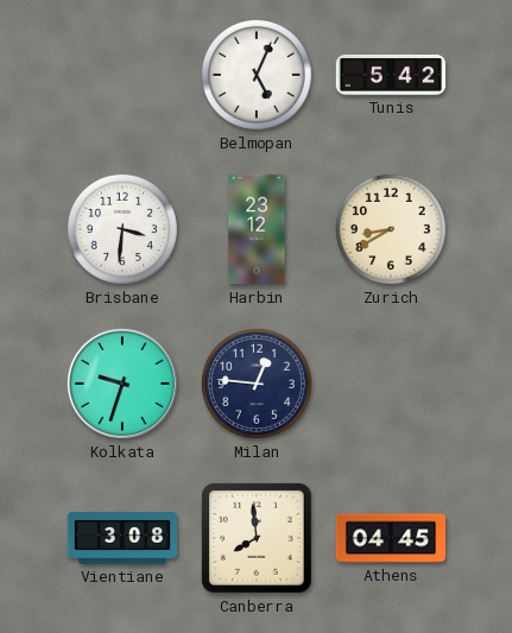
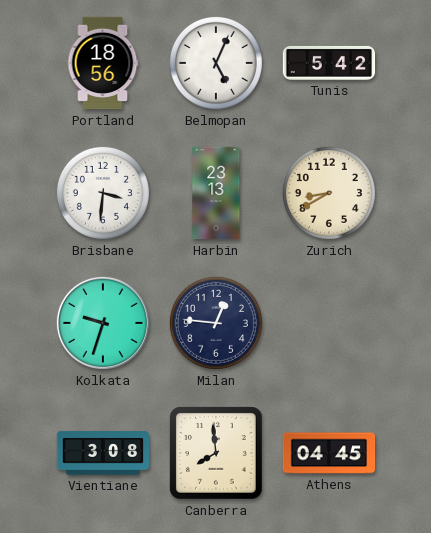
Portland: none -> 18:56
Harbin: 23:12 -> 23:13
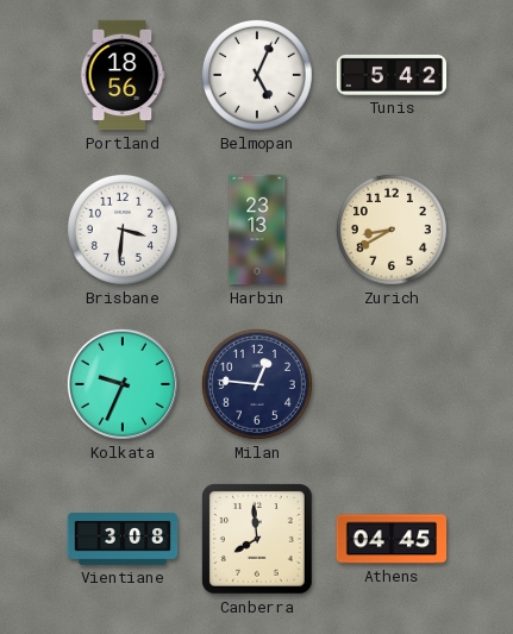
Kolkata: 9:33 -> 9:34
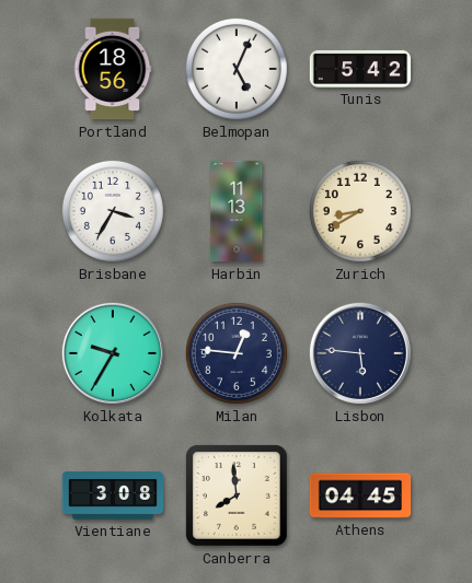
Brisbane: 3:31 -> 3:35
Harbin: 23:13 -> 11:13
Kolkata: 9:34 -> 9:35
Lisbon: none -> 5:46
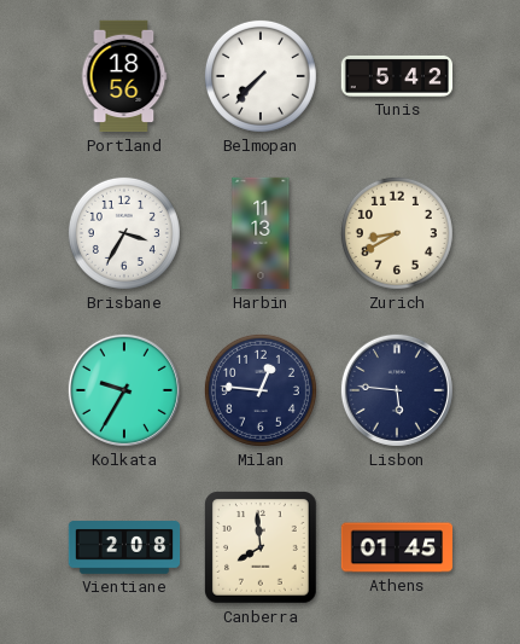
Belmopan: 5:04 -> 7:37
Vientiane: 3:08 -> 2:08
Athens: 04:45 -> 01:45
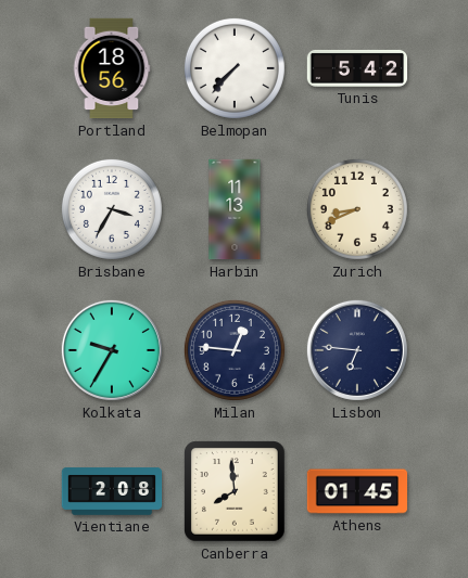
Zurich: 8:40 -> 8:41
Lisbon: 5:46 -> 6:46
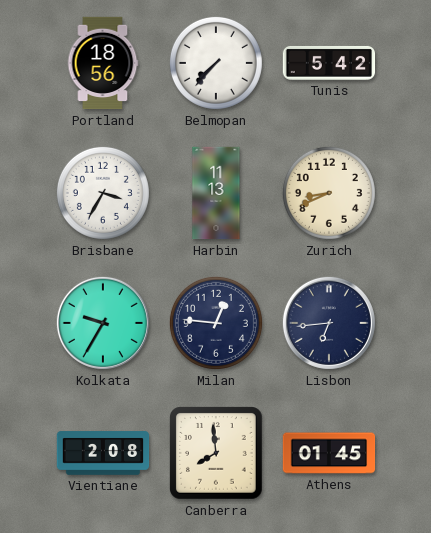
Lisbon: 6:46 -> 6:44
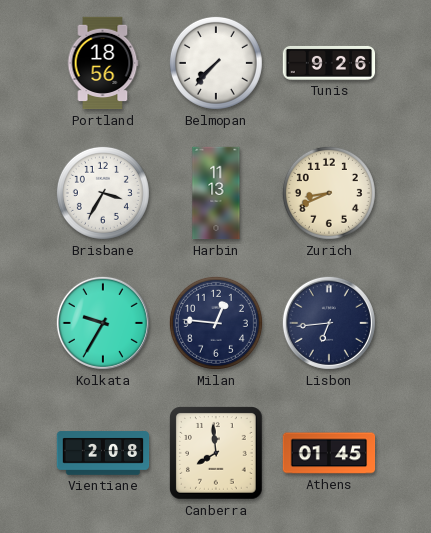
Tunis: 5:42 -> 9:26
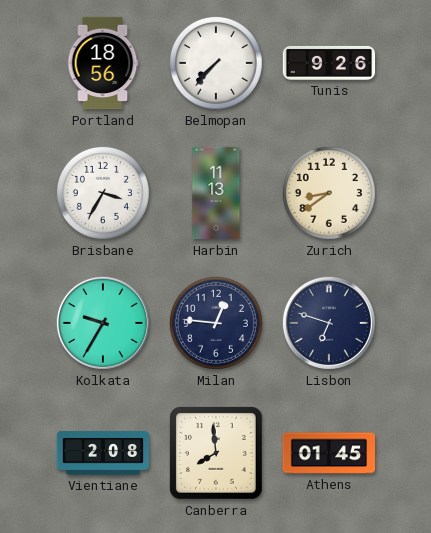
Zurich: 8:41 -> 8:39
Lisbon: 6:44 -> 6:48
